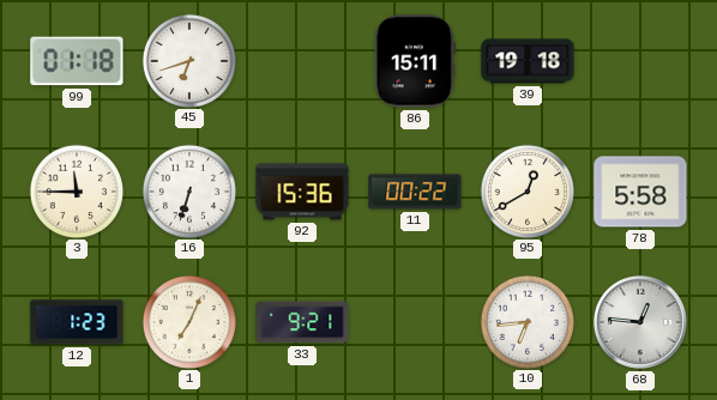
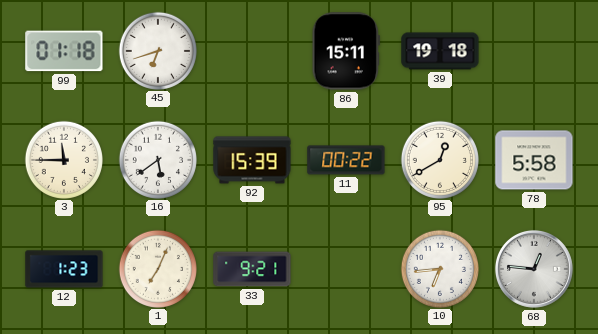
16: 6:33 -> 5:39
92: 15:36 -> 15:39
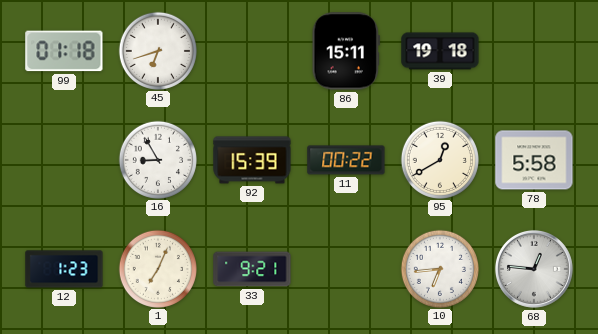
3: 11:45 -> none
16: 5:39 -> 8:55
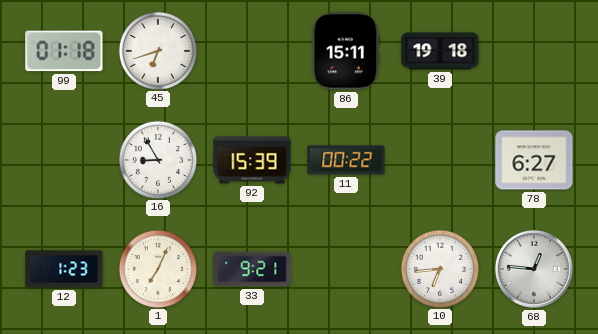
95: 12:40 -> none
78: 5:58 -> 6:27
